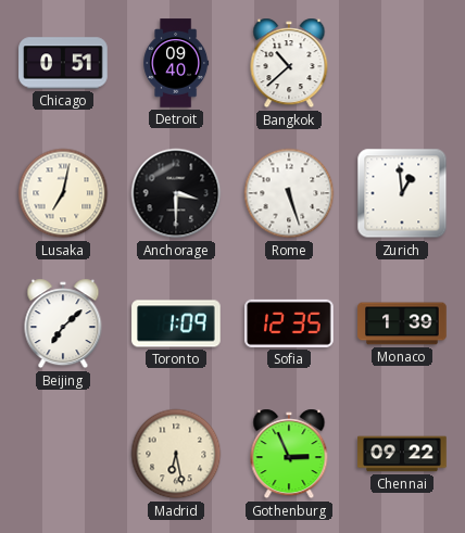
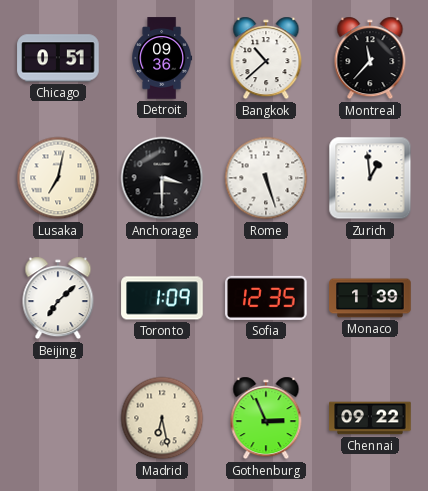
Detroit: 09:40 -> 09:36
Montreal: none -> 11:37
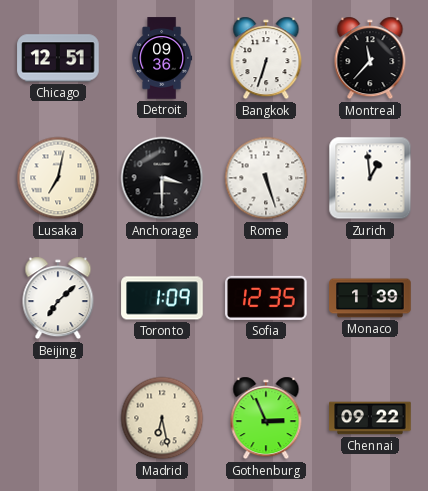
Chicago: 0:51 -> 12:51
Bangkok: 10:38 -> 6:33
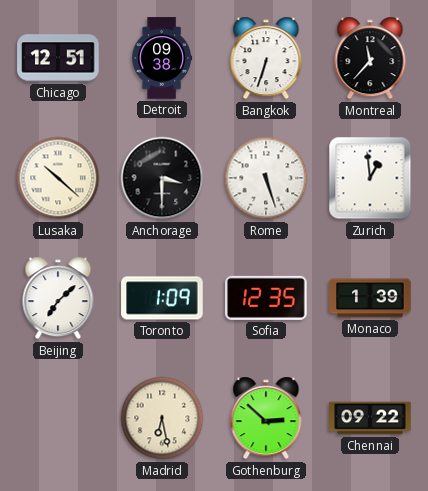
Detroit: 09:36 -> 09:38
Lusaka: 7:02 -> 10:22
Gothenburg: 2:56 -> 2:52
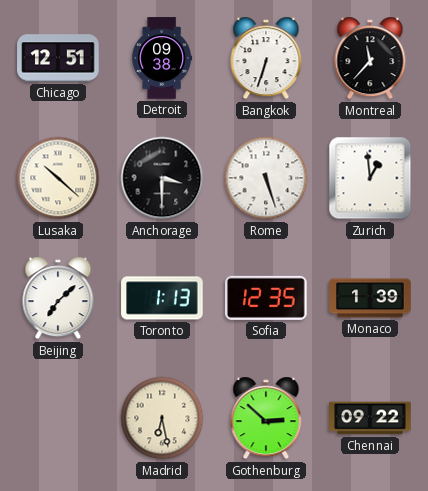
Toronto: 1:09 -> 1:13
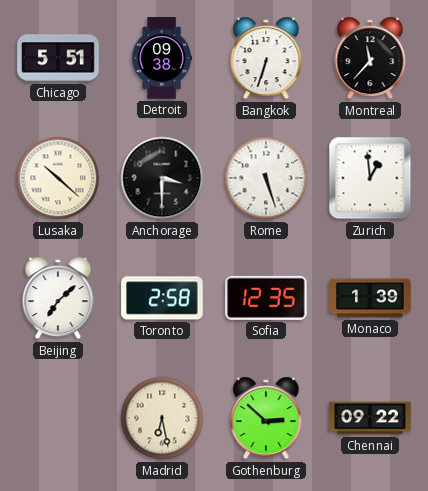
Chicago: 12:51 -> 5:51
Toronto: 1:13 -> 2:58
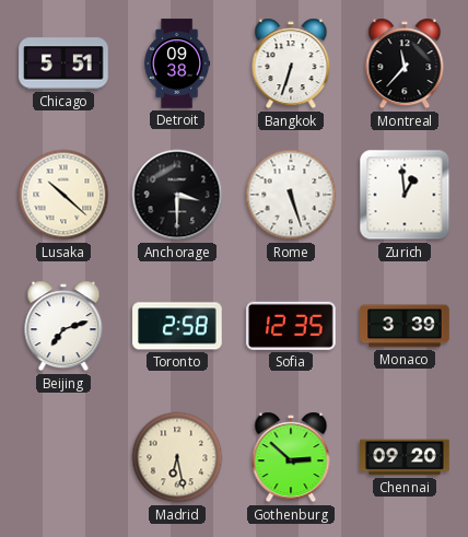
Beijing: 7:08 -> 7:12
Monaco: 1:39 -> 3:39
Chennai: 09:22 -> 09:20
